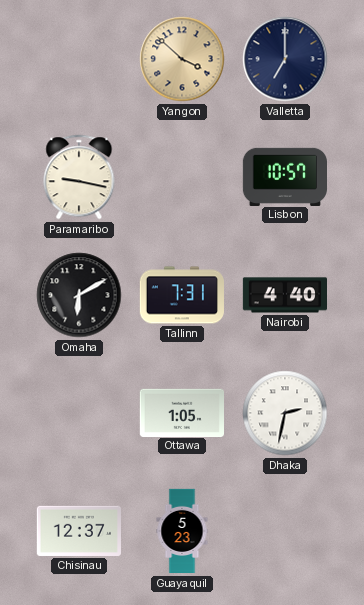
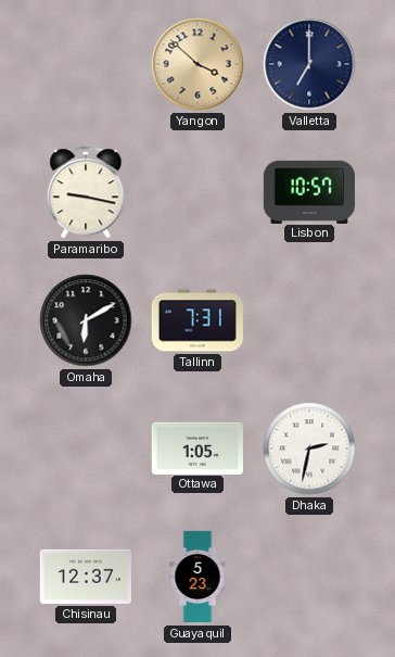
Nairobi: 4:40 -> none
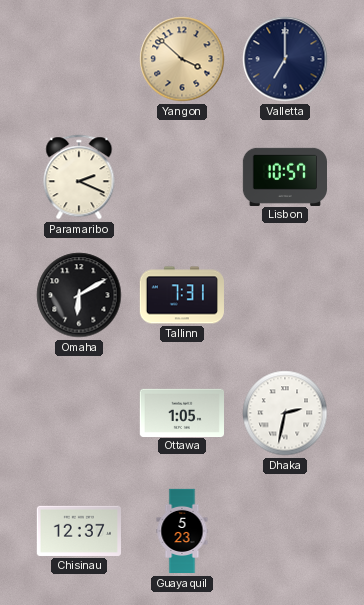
Paramaribo: 9:17 -> 2:19
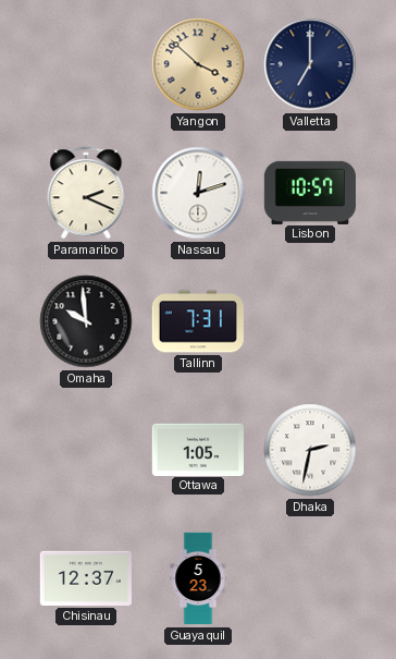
Nassau: none -> 12:12
Omaha: 6:10 -> 9:59
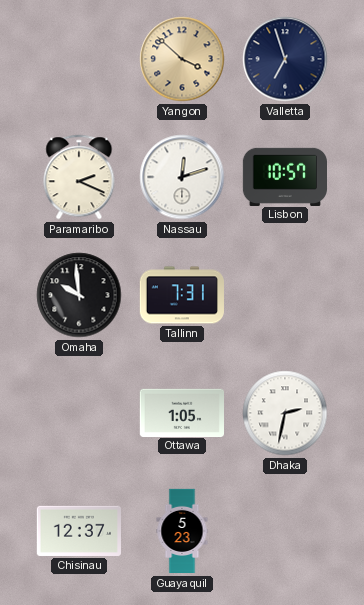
Valletta: 7:00 -> 6:57
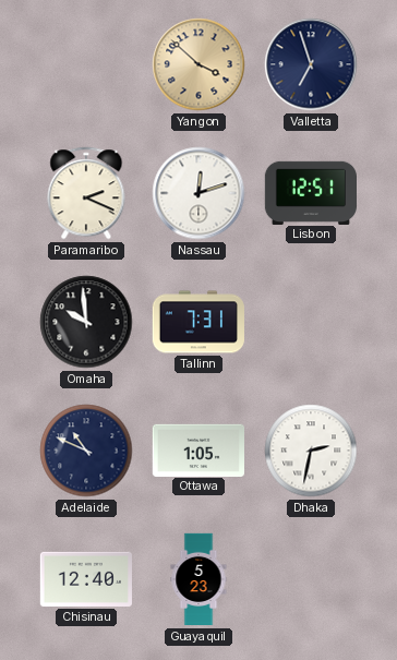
Lisbon: 10:57 -> 12:51
Adelaide: none -> 10:49
Chisinau: 12:37 -> 12:40
